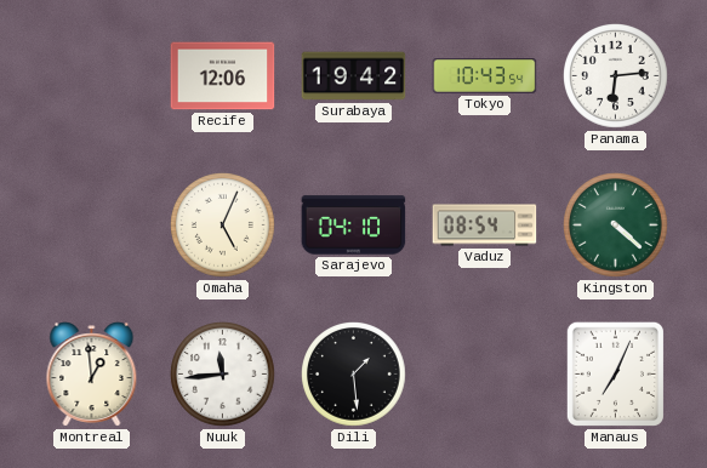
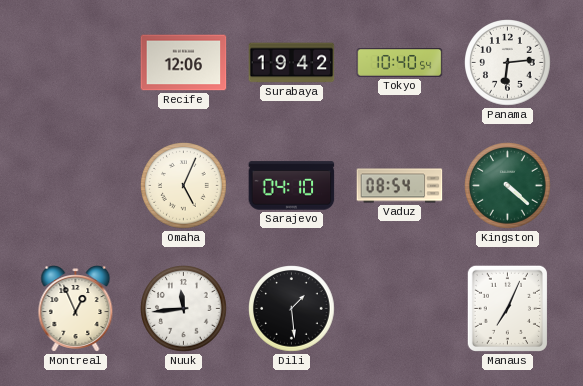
Tokyo: 10:43 -> 10:40
Montreal: 12:59 -> 12:56
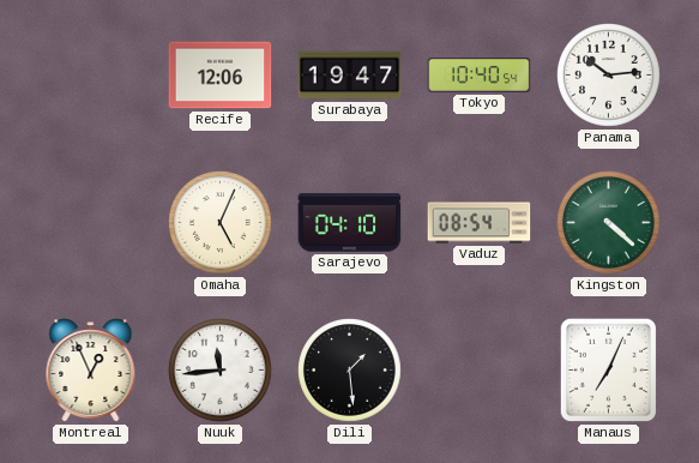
Surabaya: 19:42 -> 19:47
Panama: 6:14 -> 10:14
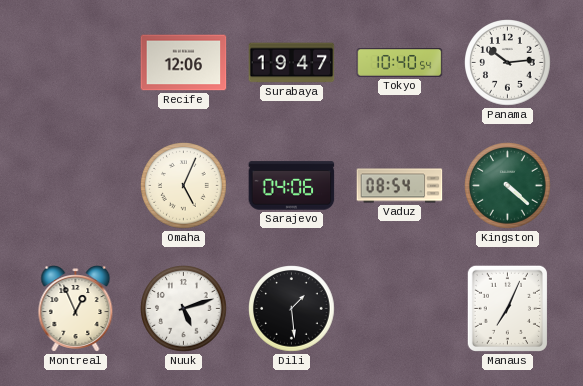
Sarajevo: 04:10 -> 04:06
Nuuk: 11:44 -> 5:12
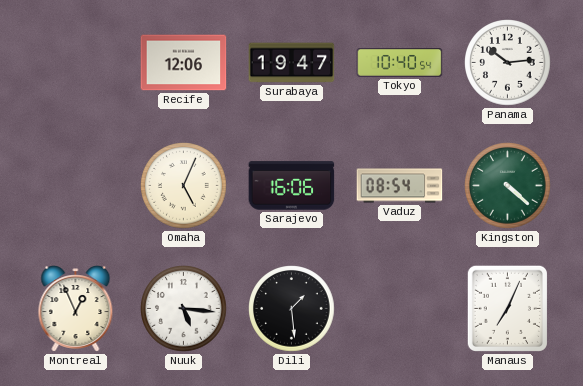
Sarajevo: 04:06 -> 16:06
Nuuk: 5:12 -> 5:16
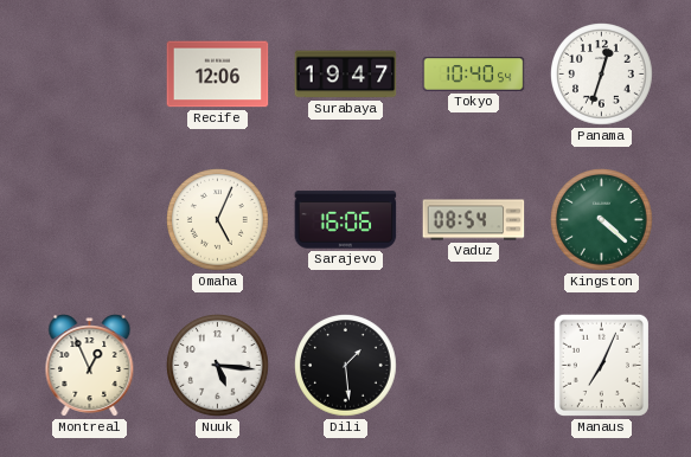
Panama: 10:14 -> 12:33
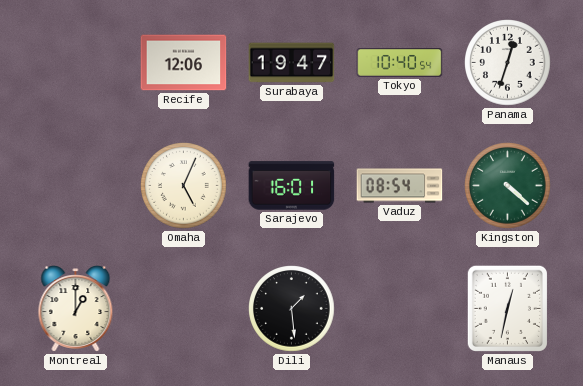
Sarajevo: 16:06 -> 16:01
Montreal: 12:56 -> 1:00
Nuuk: 5:16 -> none
Manaus: 7:04 -> 12:32
